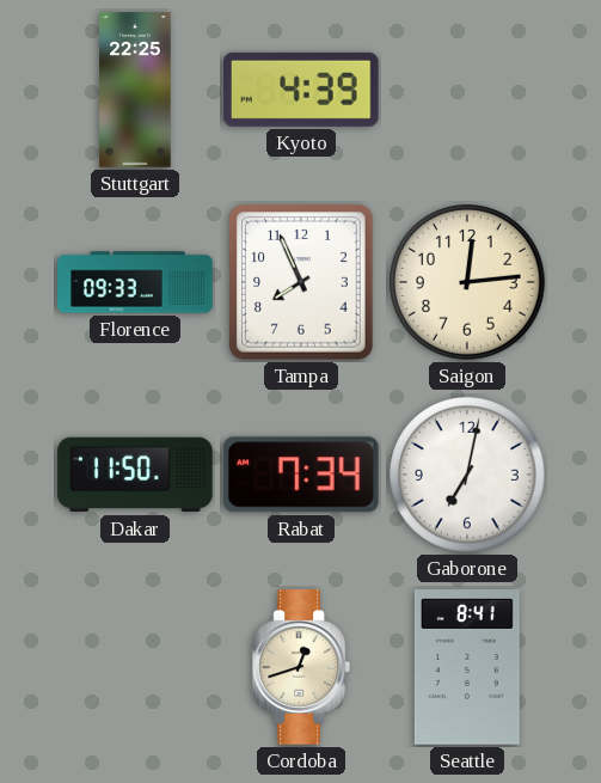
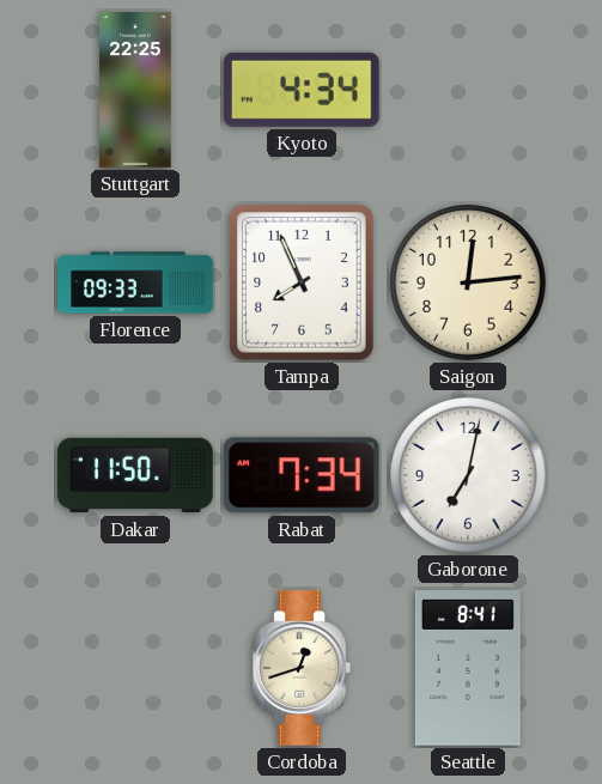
Kyoto: 4:39 -> 4:34
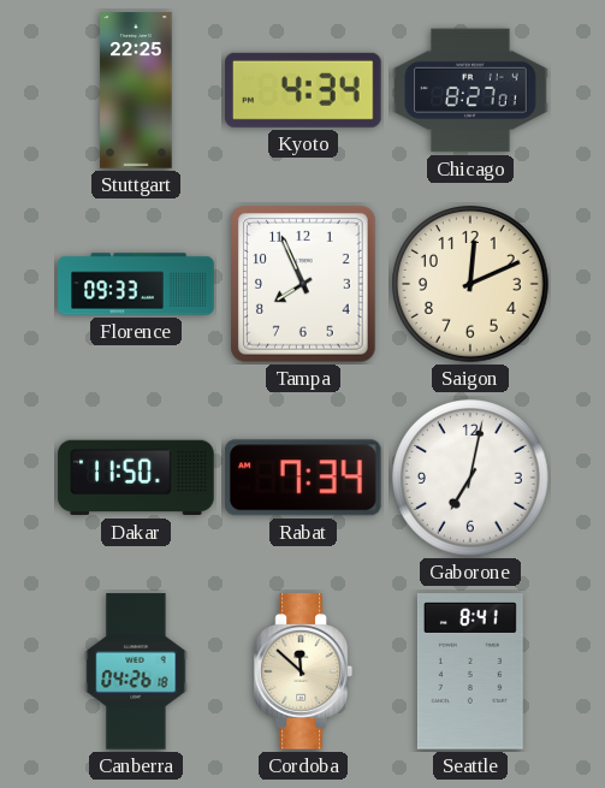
Chicago: none -> 8:27
Saigon: 12:14 -> 12:11
Canberra: none -> 04:26
Cordoba: 12:42 -> 11:52
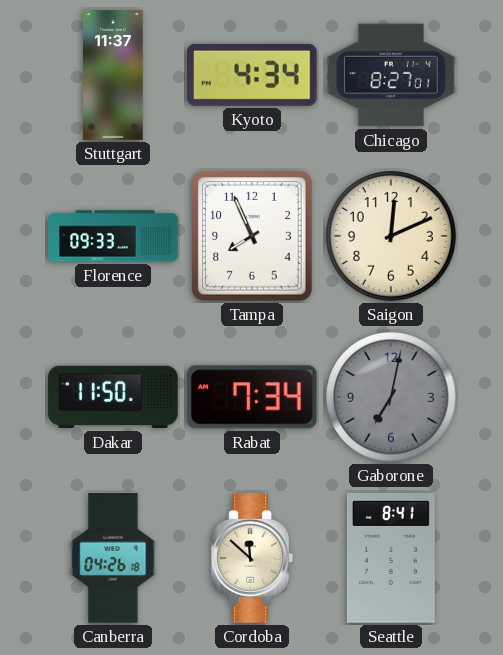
Stuttgart: 22:25 -> 11:37
Gaborone dial: white -> grey
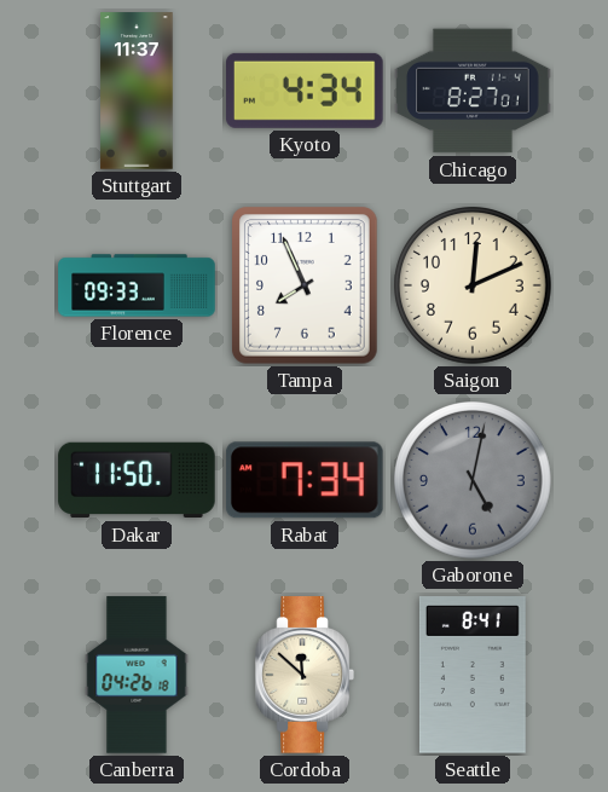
Gaborone: 7:02 -> 5:02
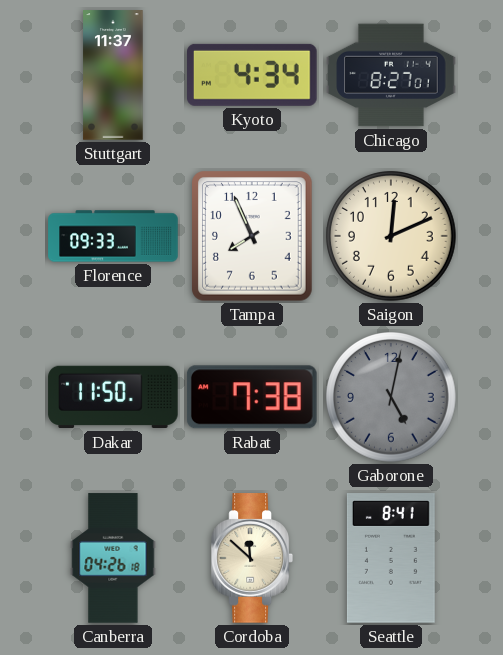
Rabat: 7:34 -> 7:38
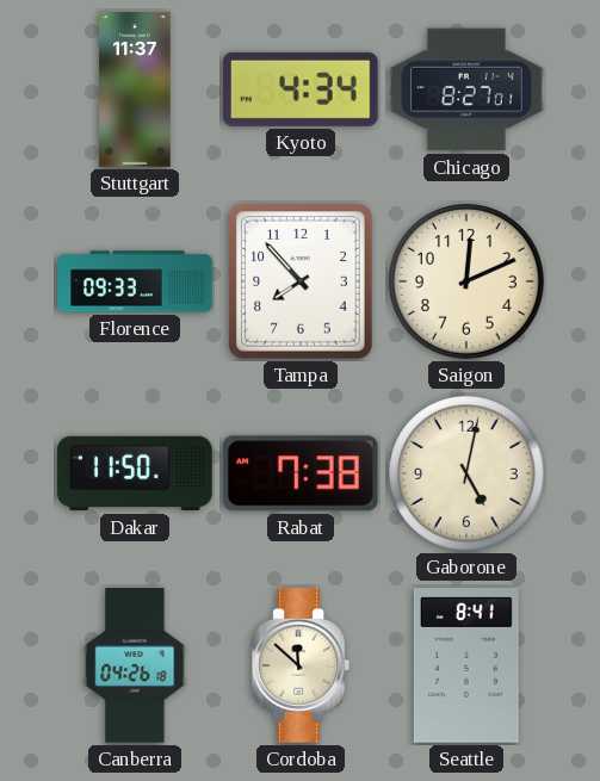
Tampa: 7:56 -> 7:53
Gaborone dial: grey -> cream
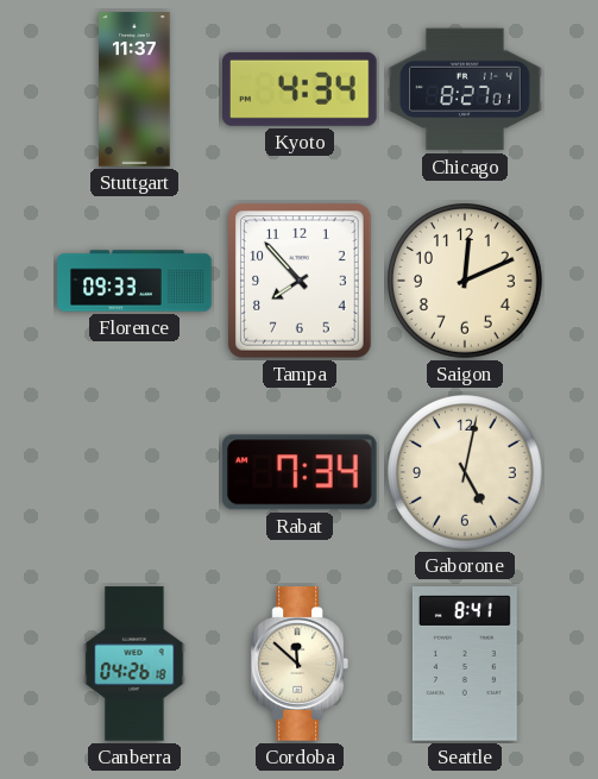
Dakar: 11:50 -> none
Rabat: 7:38 -> 7:34
